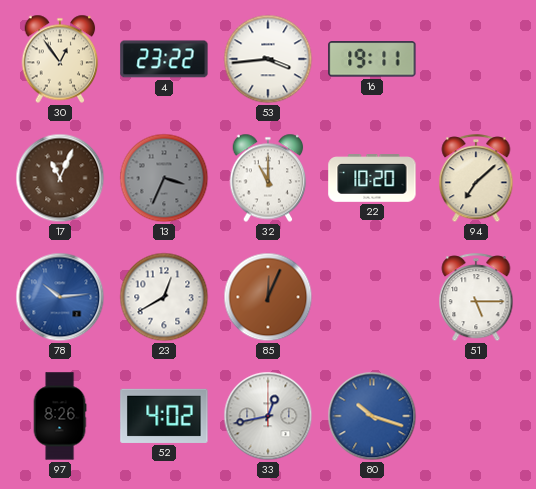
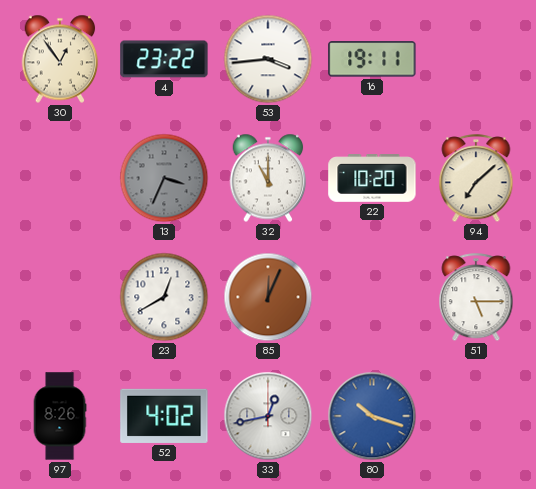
17: 11:04 -> none
78: 10:14 -> none
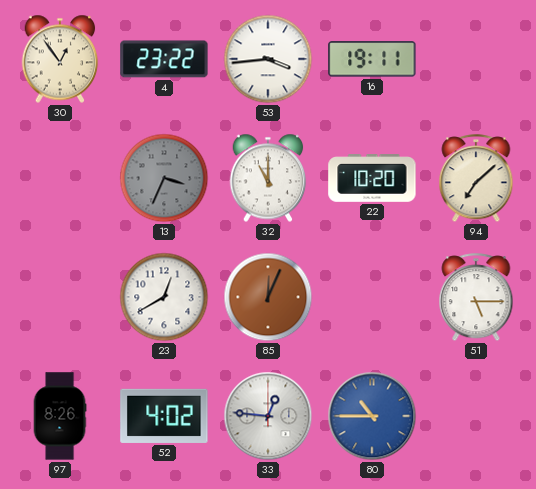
33: 12:43 -> 12:46
80: 10:18 -> 10:45
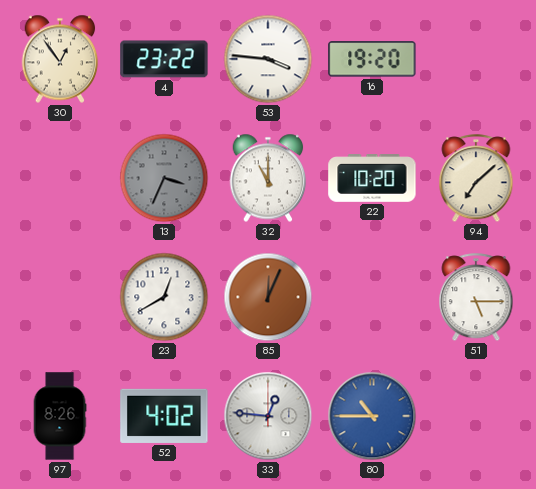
53: 3:44 -> 3:46
16: 19:11 -> 19:20
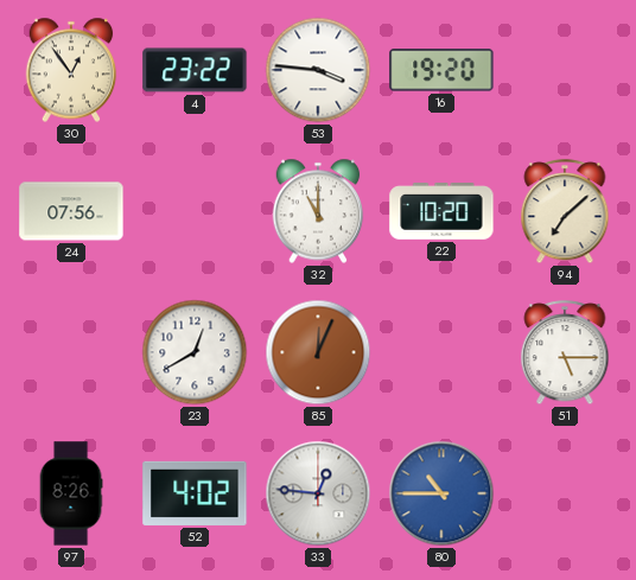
24: none -> 07:56
13: 3:34 -> none
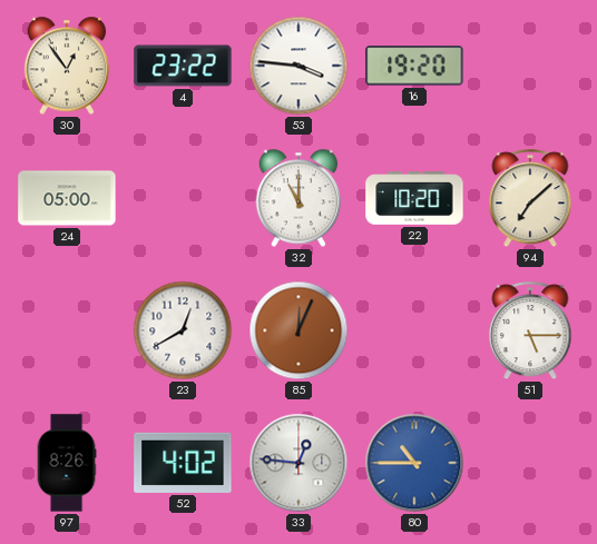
24: 07:56 -> 05:00
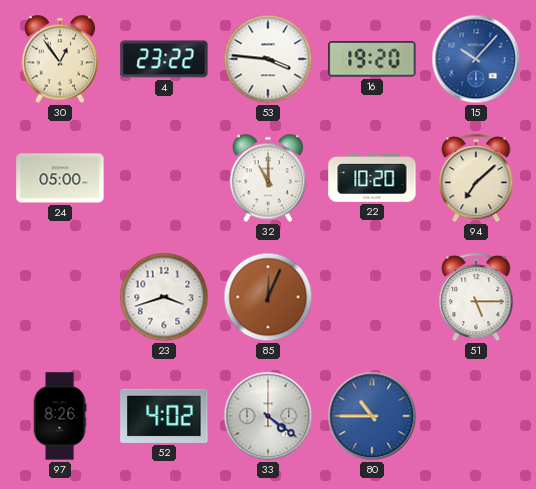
15: none -> 10:07
23: 12:40 -> 3:42
33: 12:46 -> 4:21
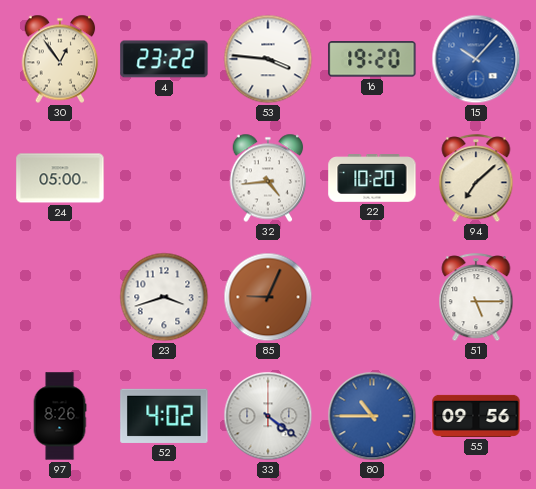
32: 11:00 -> 4:44
85: 12:04 -> 9:04
55: none -> 09:56
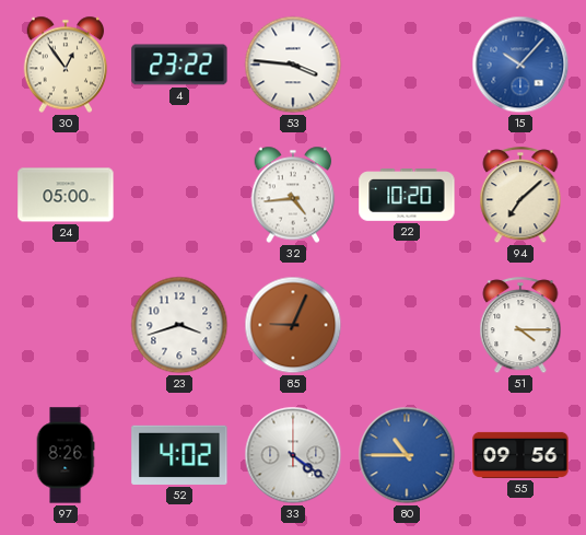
16: 19:20 -> none
51: 5:15 -> 4:15
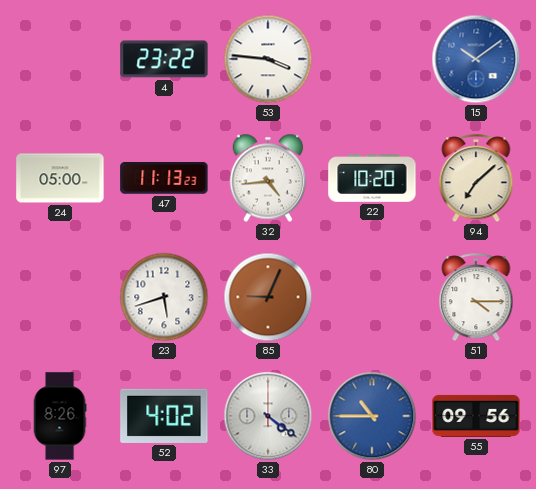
30: 12:54 -> none
15: 10:07 -> 10:09
47: none -> 11:13
23: 3:42 -> 5:42
